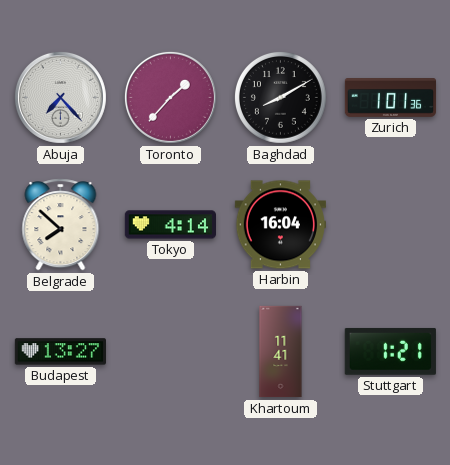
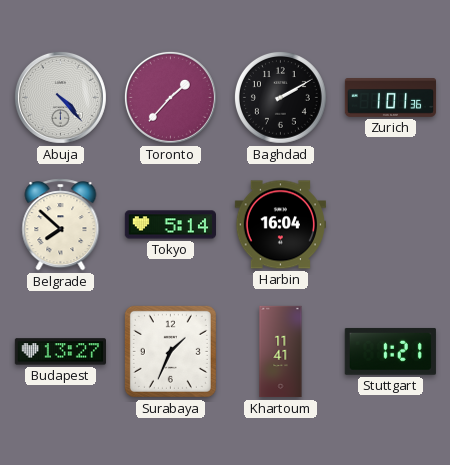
Abuja: 7:23 -> 4:23
Baghdad: 8:10 -> 2:10
Tokyo: 4:14 -> 5:14
Surabaya: none -> 1:34
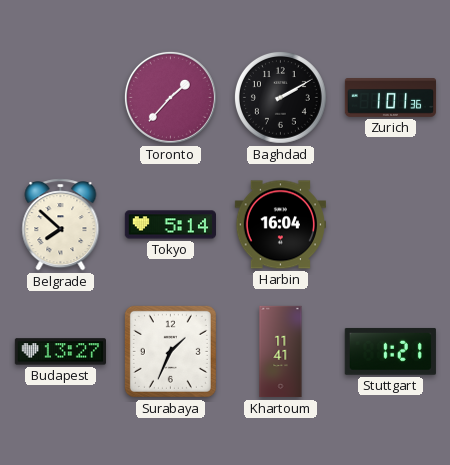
Abuja: 4:23 -> none
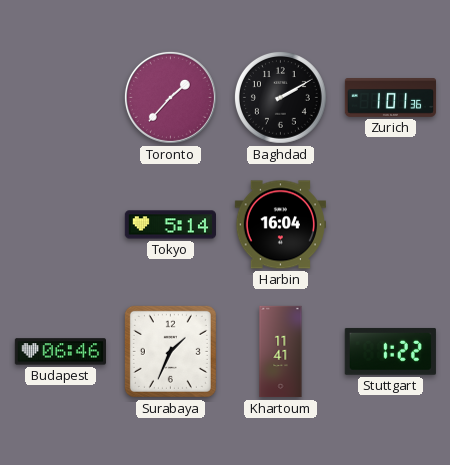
Belgrade: 7:52 -> none
Budapest: 13:27 -> 06:46
Stuttgart: 1:21 -> 1:22
